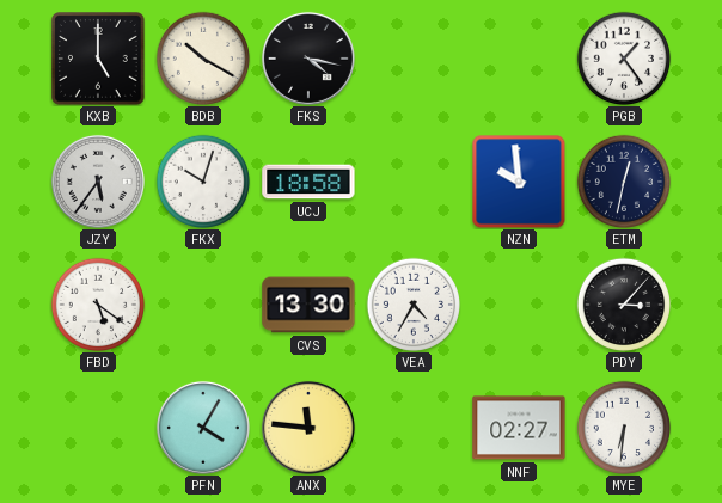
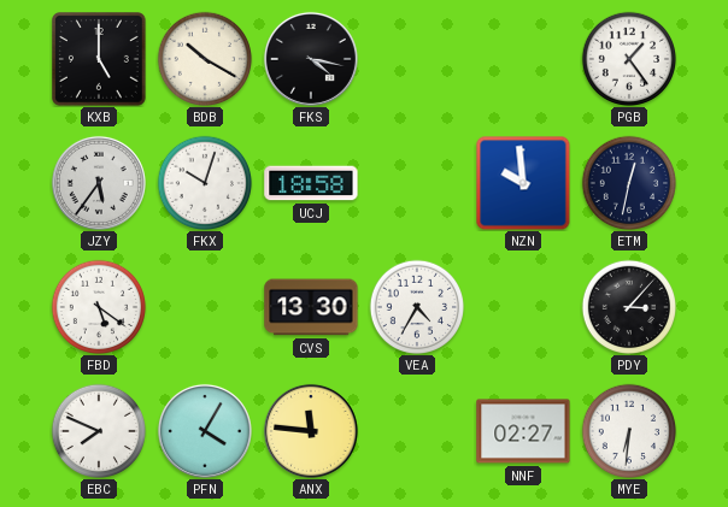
EBC: none -> 7:49
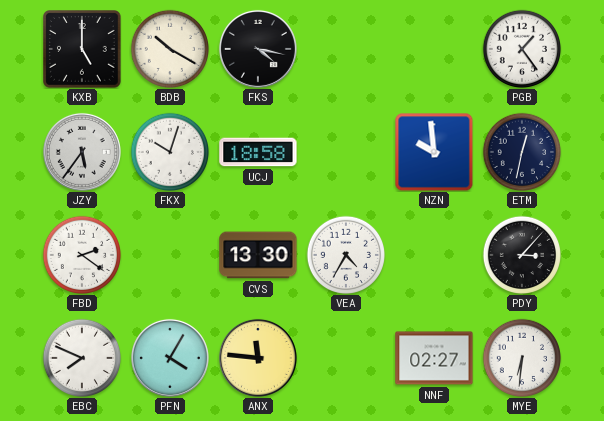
FBD: 5:21 -> 2:21
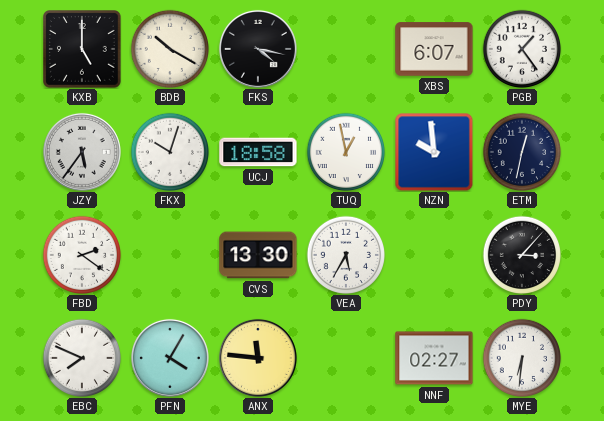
XBS: none -> 6:07
TUQ: none -> 12:58
VEA: 4:35 -> 5:35
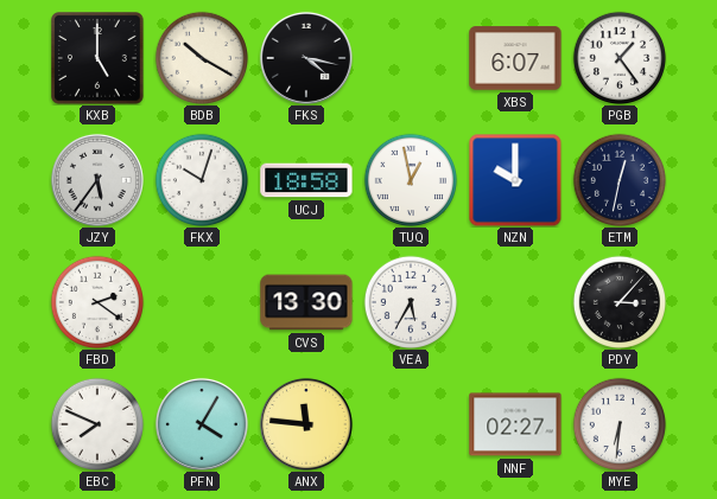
NZN: 9:59 -> 10:00
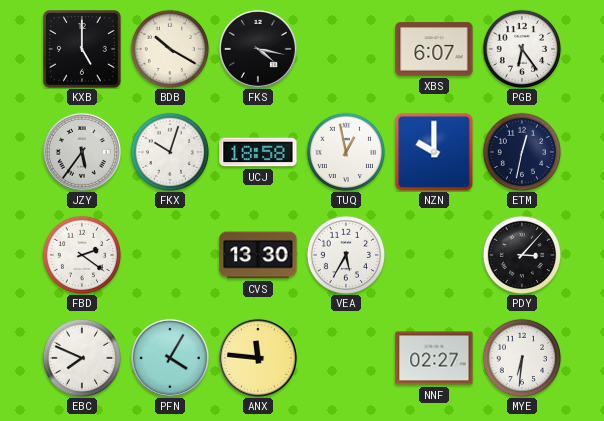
PGB: 1:24 -> 6:24
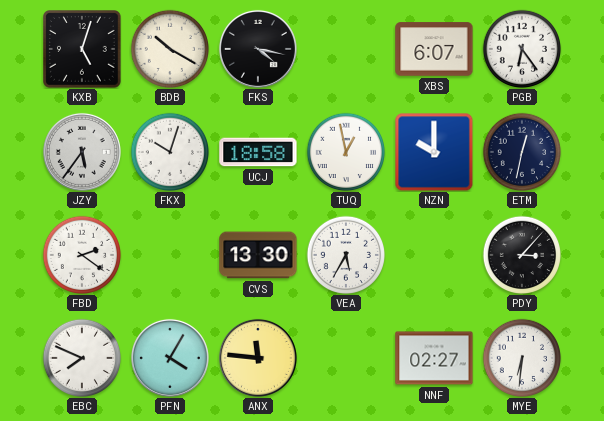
KXB: 5:00 -> 5:03
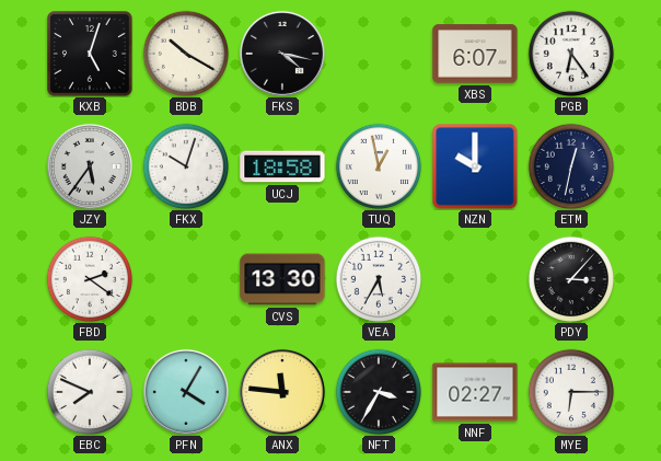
NFT: none -> 3:35
MYE: 6:31 -> 6:15
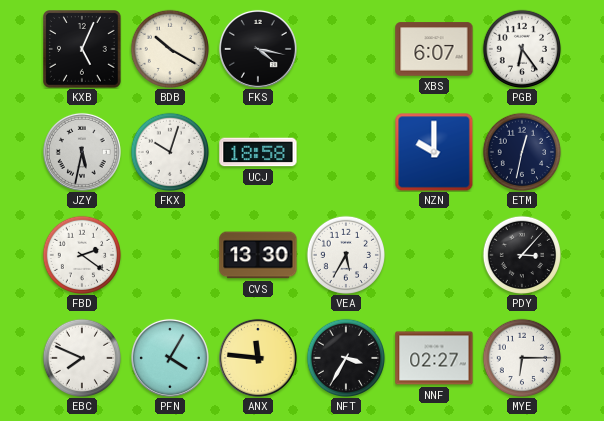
KXB: 5:03 -> 5:04
JZY: 5:36 -> 5:32
TUQ: 12:58 -> none
